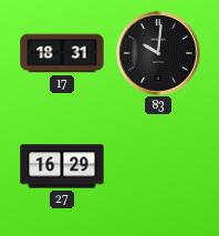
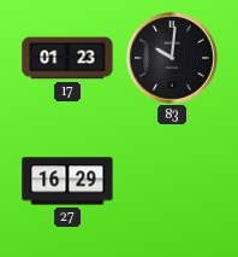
17: 18:31 -> 01:23
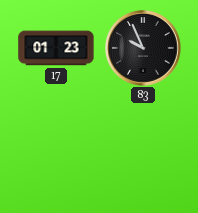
83: 10:01 -> 9:56
27: 16:29 -> none
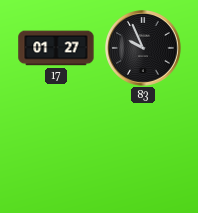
17: 01:23 -> 01:27
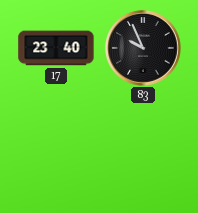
17: 01:27 -> 23:40
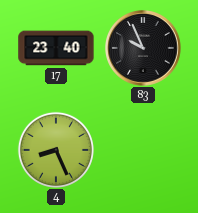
4: none -> 8:26
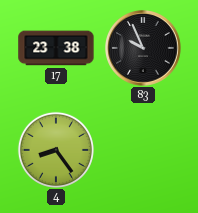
17: 23:40 -> 23:38
4: 8:26 -> 8:24
